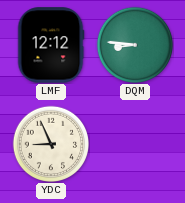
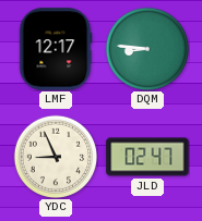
LMF: 12:12 -> 12:17
JLD: none -> 02:47
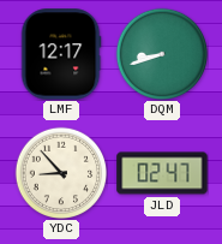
DQM: 8:46 -> 8:42
YDC: 8:56 -> 8:53
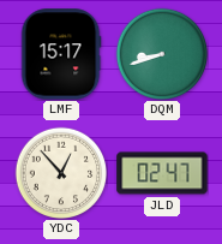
LMF: 12:17 -> 15:17
YDC: 8:53 -> 12:53
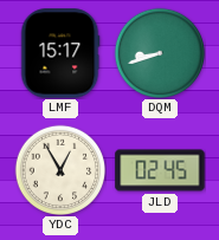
YDC: 12:53 -> 12:55
JLD: 02:47 -> 02:45
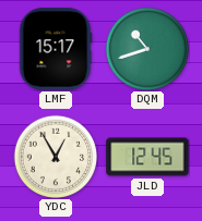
DQM: 8:42 -> 10:42
JLD: 02:45 -> 12:45
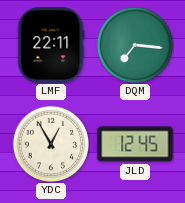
LMF: 15:17 -> 22:11
DQM: 10:42 -> 7:16
